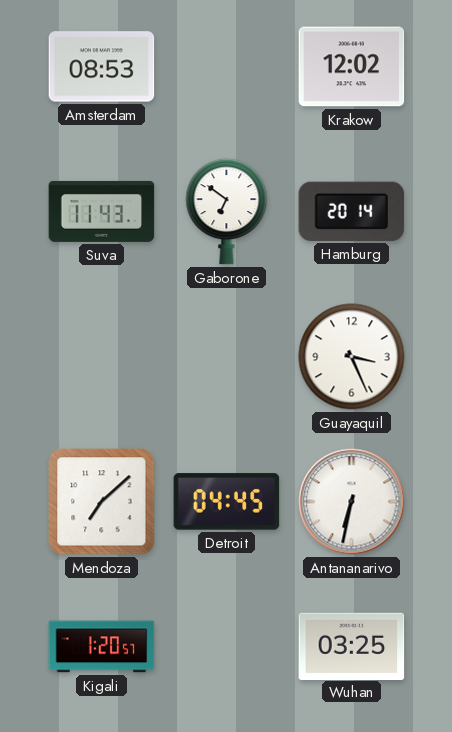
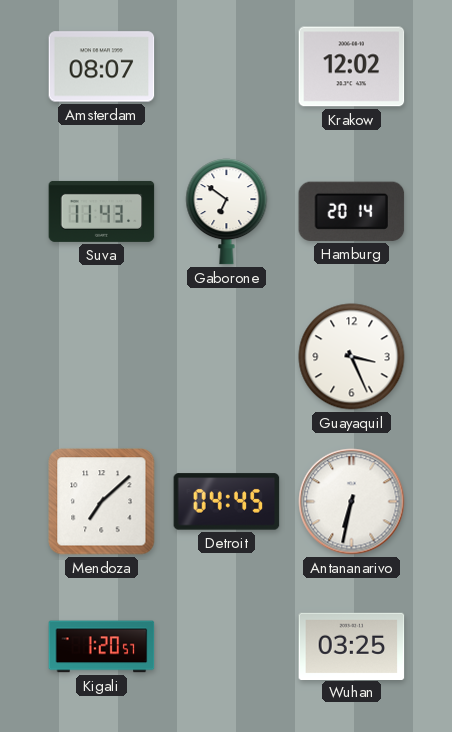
Amsterdam: 08:53 -> 08:07
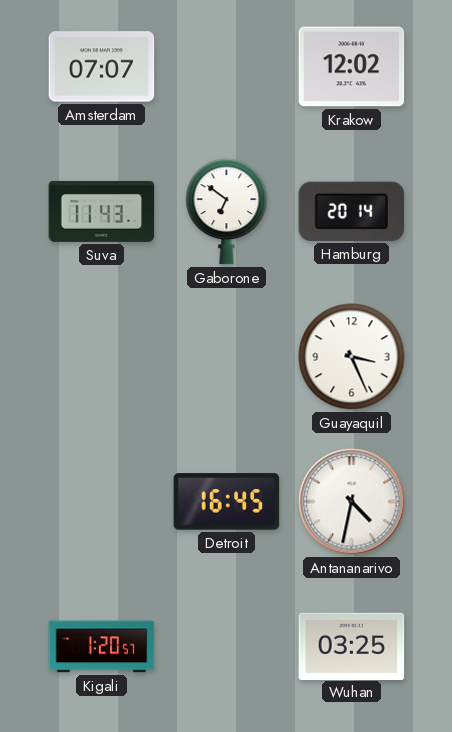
Amsterdam: 08:07 -> 07:07
Mendoza: 7:08 -> none
Detroit: 04:45 -> 16:45
Antananarivo: 6:32 -> 4:32
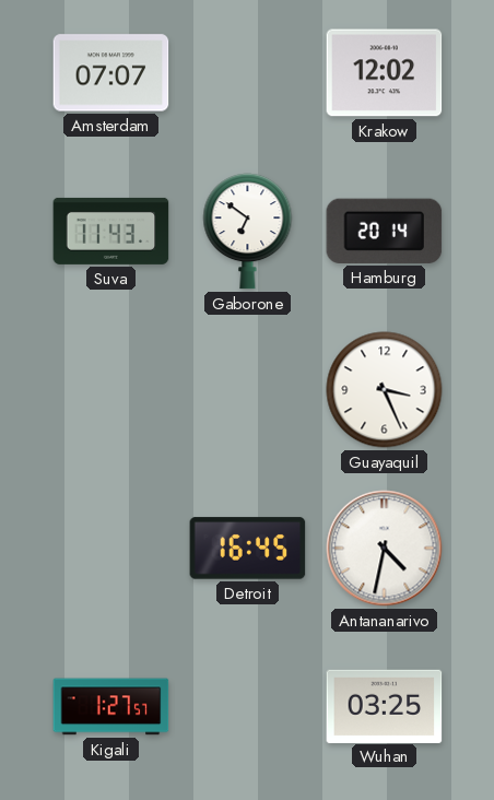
Kigali: 1:20 -> 1:27
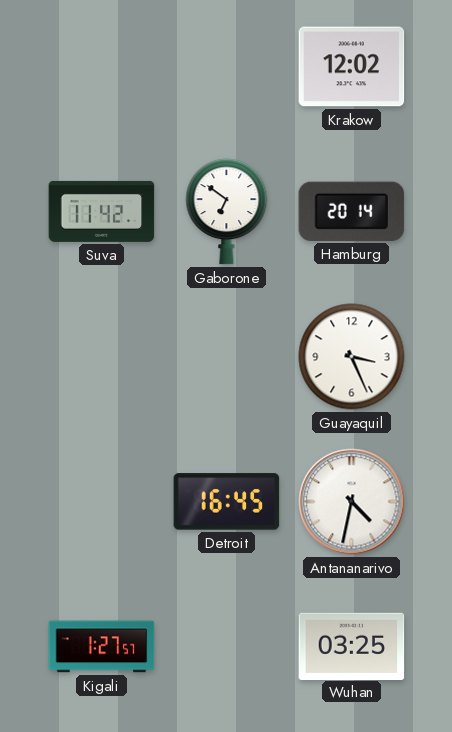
Amsterdam: 07:07 -> none
Suva: 11:43 -> 11:42
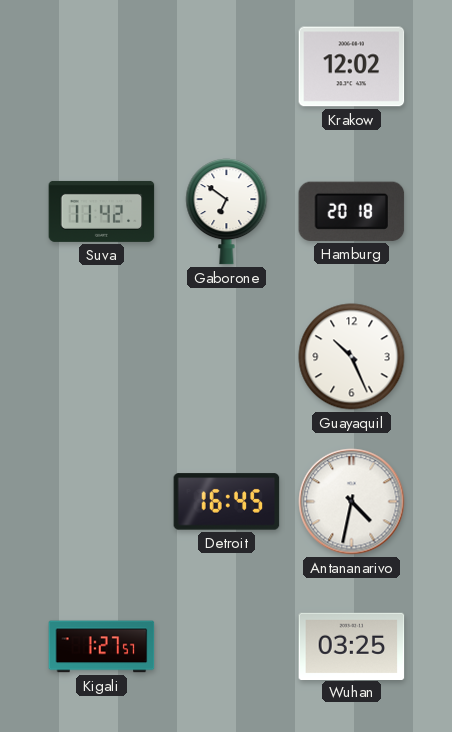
Hamburg: 20:14 -> 20:18
Guayaquil: 3:26 -> 10:26
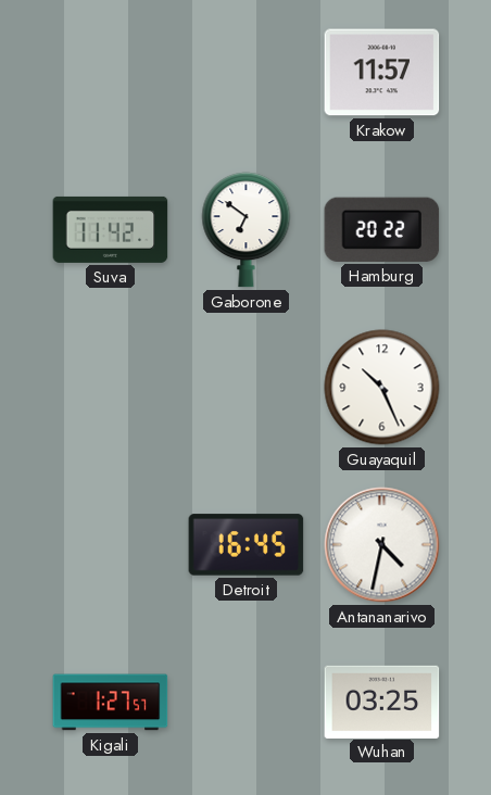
Krakow: 12:02 -> 11:57
Hamburg: 20:18 -> 20:22
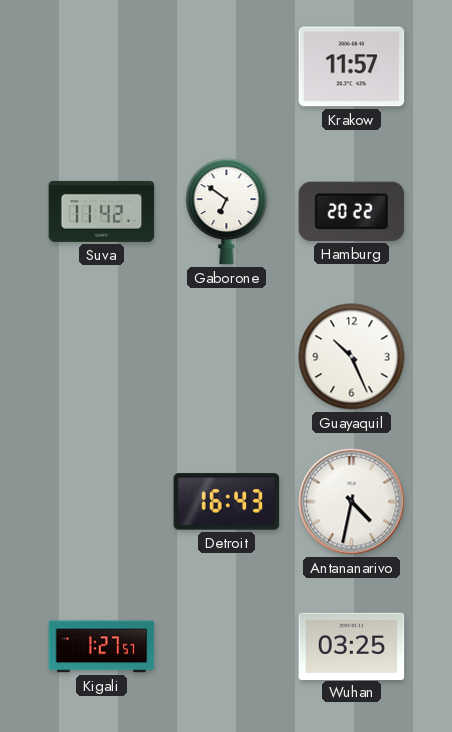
Detroit: 16:45 -> 16:43
